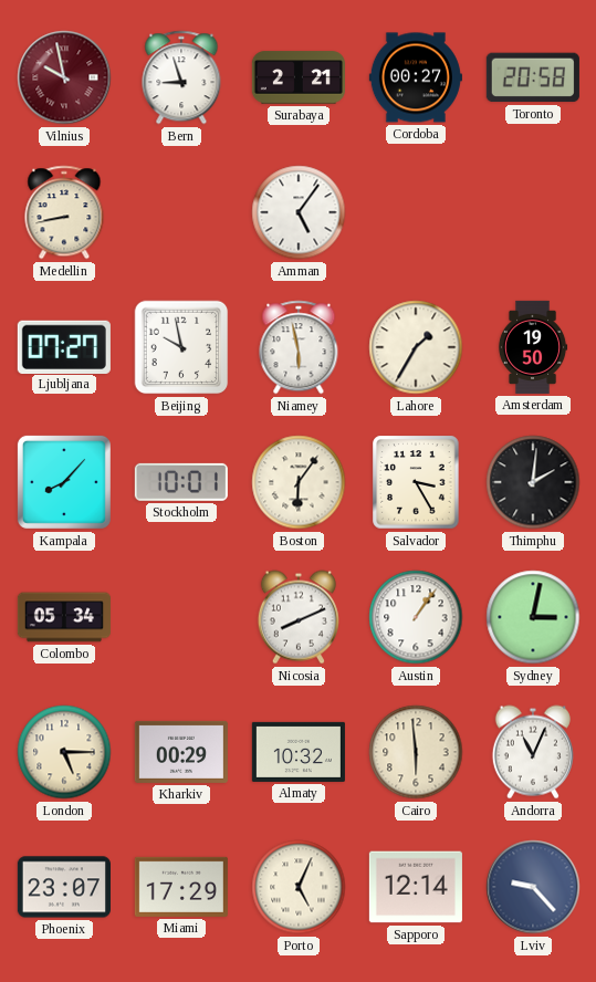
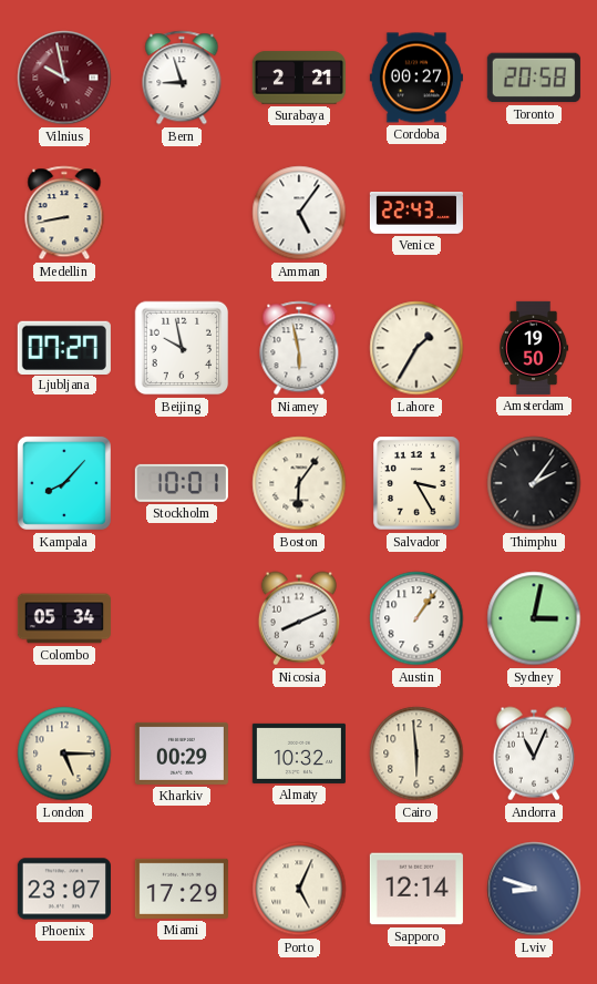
Venice: none -> 22:43
Thimphu: 2:01 -> 2:06
Lviv: 9:23 -> 8:48
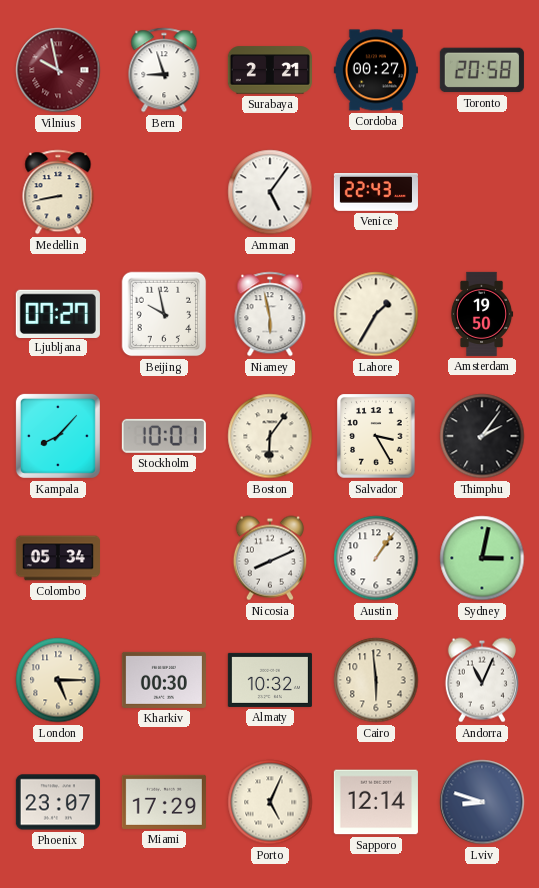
Kharkiv: 00:29 -> 00:30
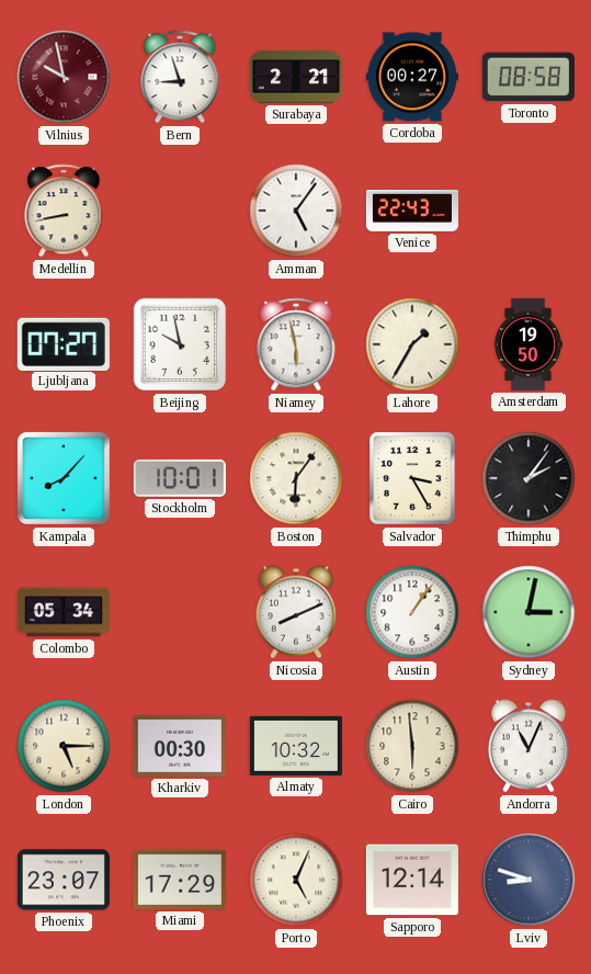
Toronto: 20:58 -> 08:58
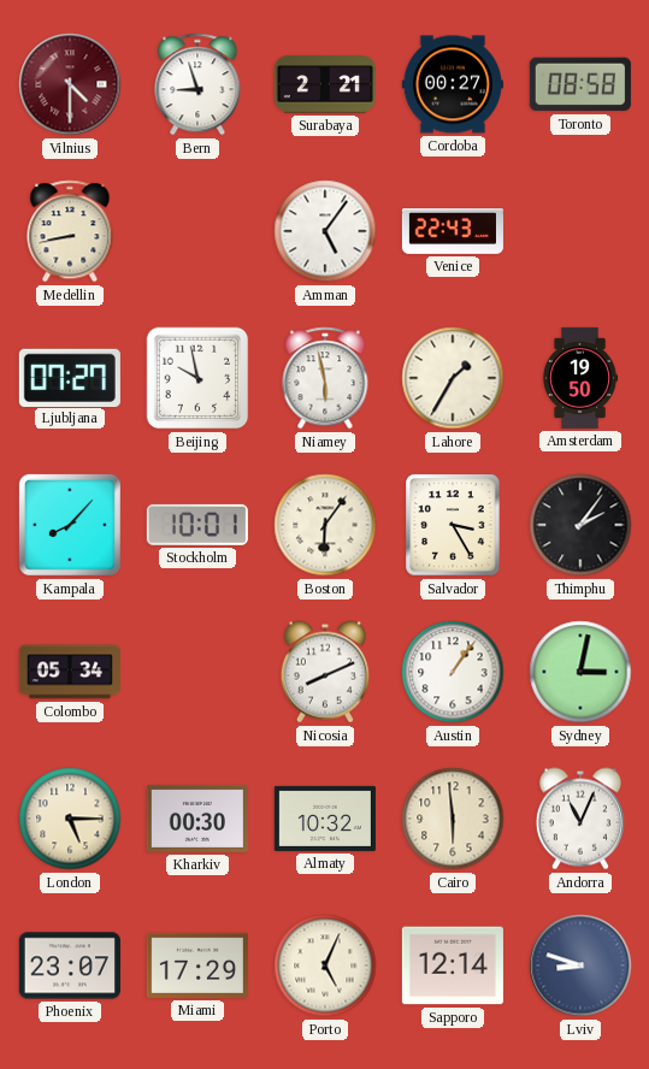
Vilnius: 9:58 -> 4:30
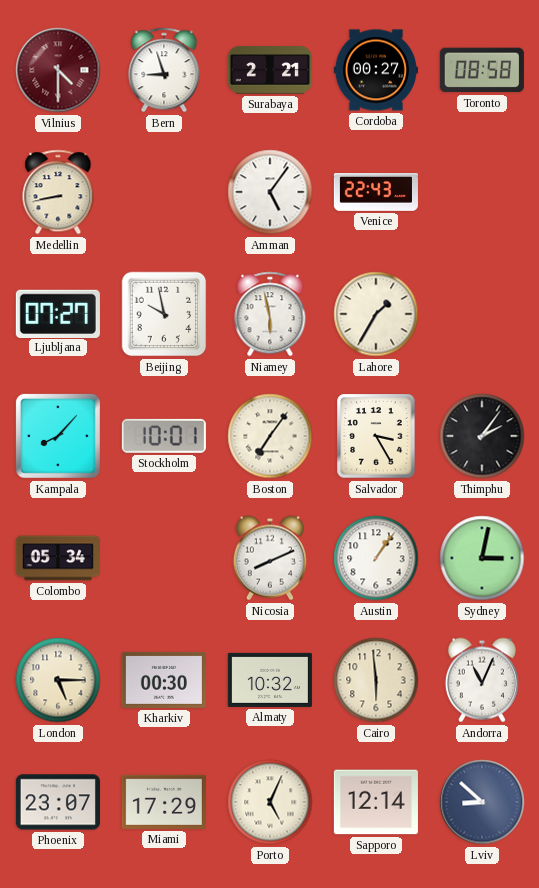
Amsterdam: 19:50 -> none
Boston: 6:06 -> 7:06
Lviv: 8:48 -> 8:52
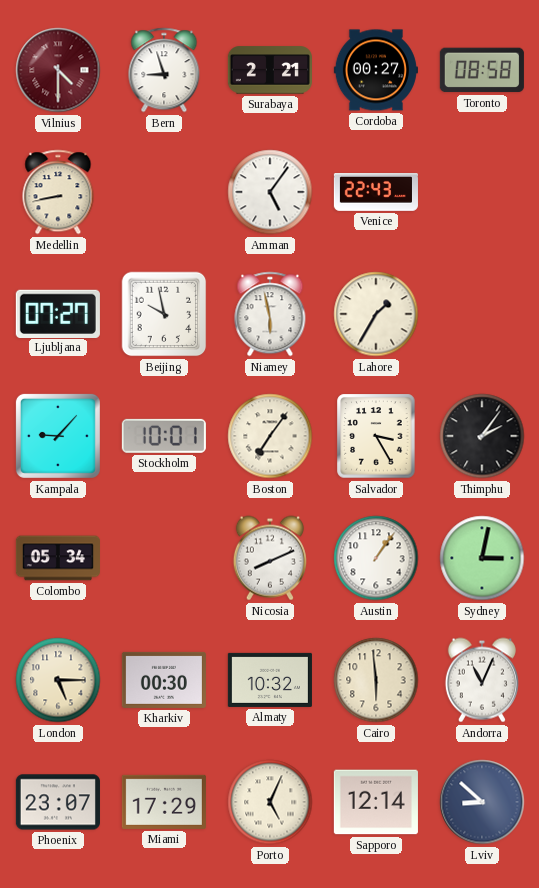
Kampala: 8:07 -> 9:07
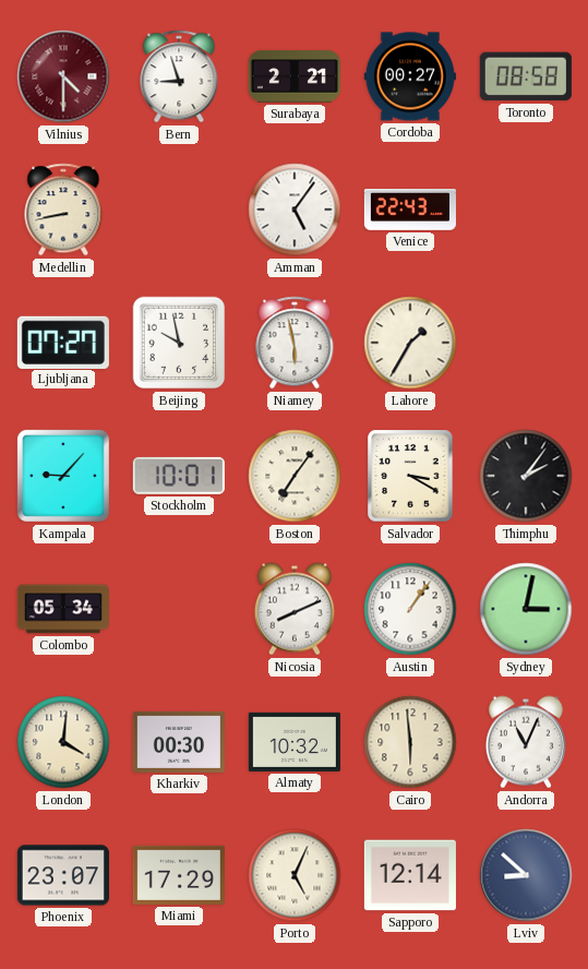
Salvador: 3:25 -> 3:20
London: 5:15 -> 4:01
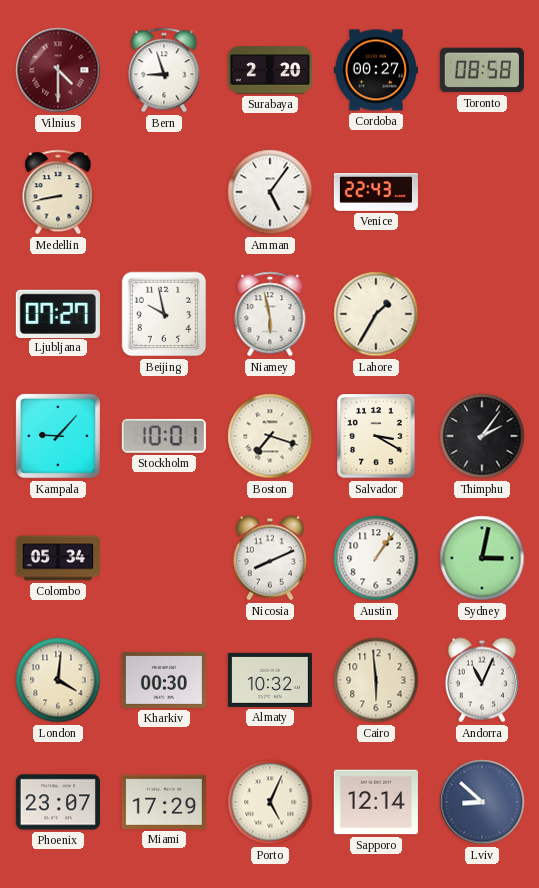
Surabaya: 2:21 -> 2:20
Boston: 7:06 -> 7:18
